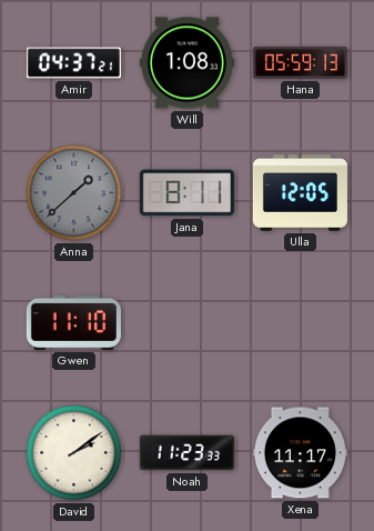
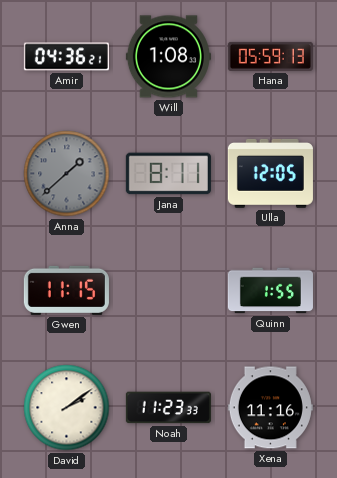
Amir: 04:37 -> 04:36
Gwen: 11:10 -> 11:15
Quinn: none -> 1:55
Xena: 11:17 -> 11:16
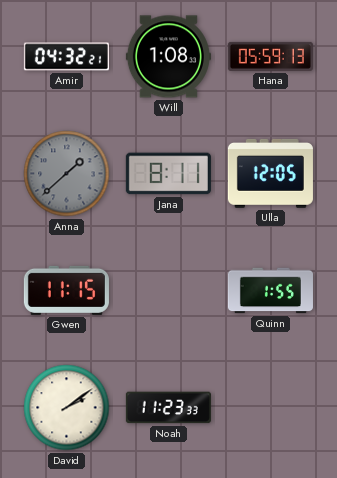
Amir: 04:36 -> 04:32
Xena: 11:16 -> none
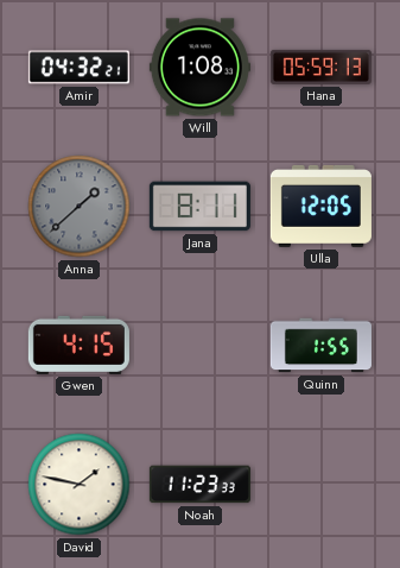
Gwen: 11:15 -> 4:15
David: 2:09 -> 1:47
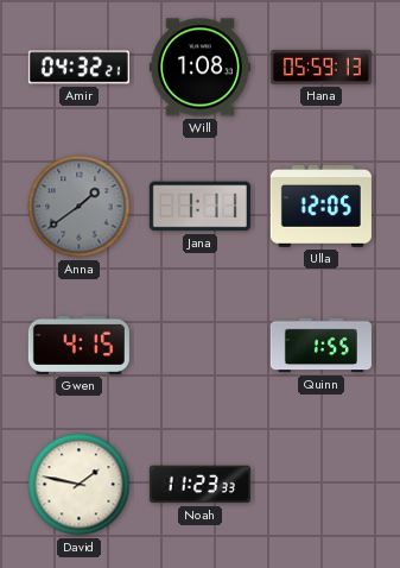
Anna: 1:38 -> 1:39
Jana: 8:11 -> 1:11
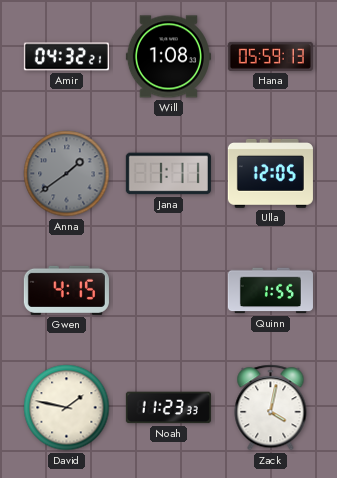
Zack: none -> 4:02
